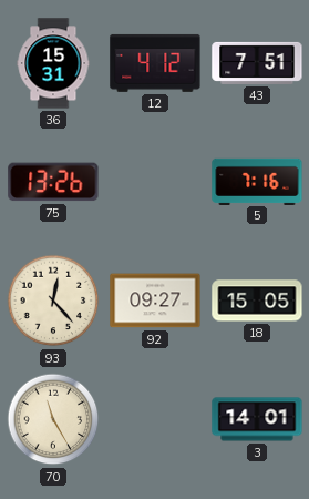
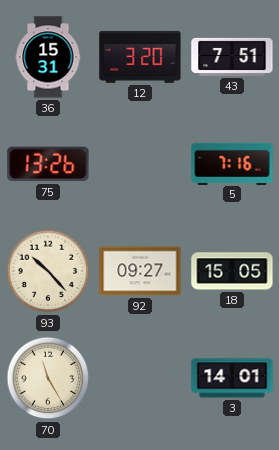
12: 4:12 -> 3:20
93: 12:23 -> 10:23
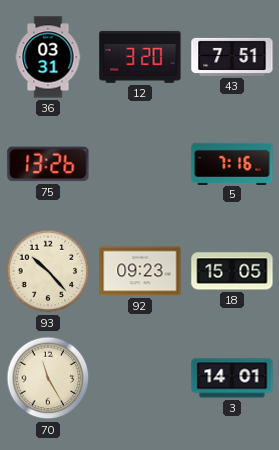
36: 15:31 -> 03:31
92: 09:27 -> 09:23
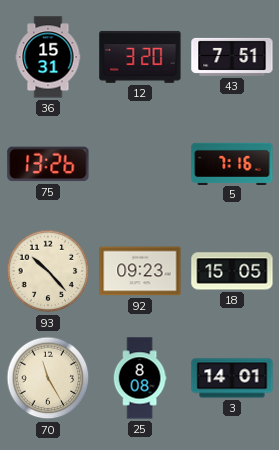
36: 03:31 -> 15:31
25: none -> 8:08
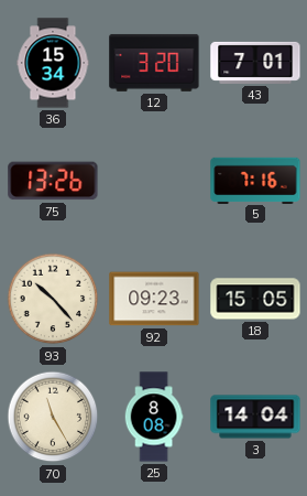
36: 15:31 -> 15:34
43: 7:51 -> 7:01
3: 14:01 -> 14:04
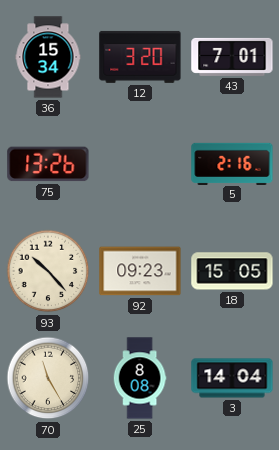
5: 7:16 -> 2:16
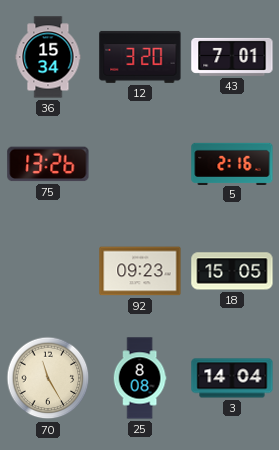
93: 10:23 -> none
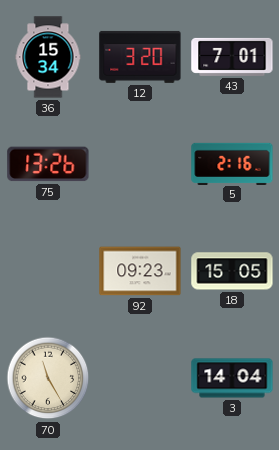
25: 8:08 -> none
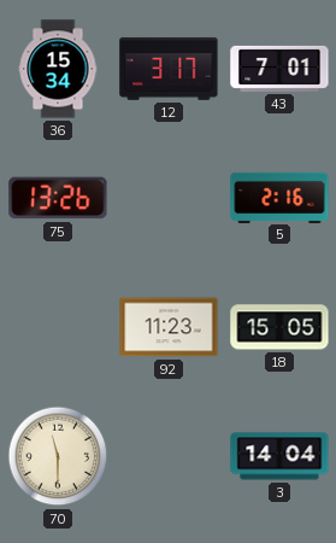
12: 3:20 -> 3:17
92: 09:23 -> 11:23
70: 11:25 -> 11:30
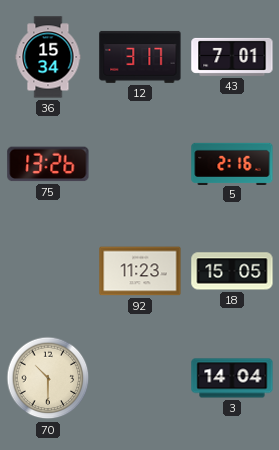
70: 11:30 -> 10:30
